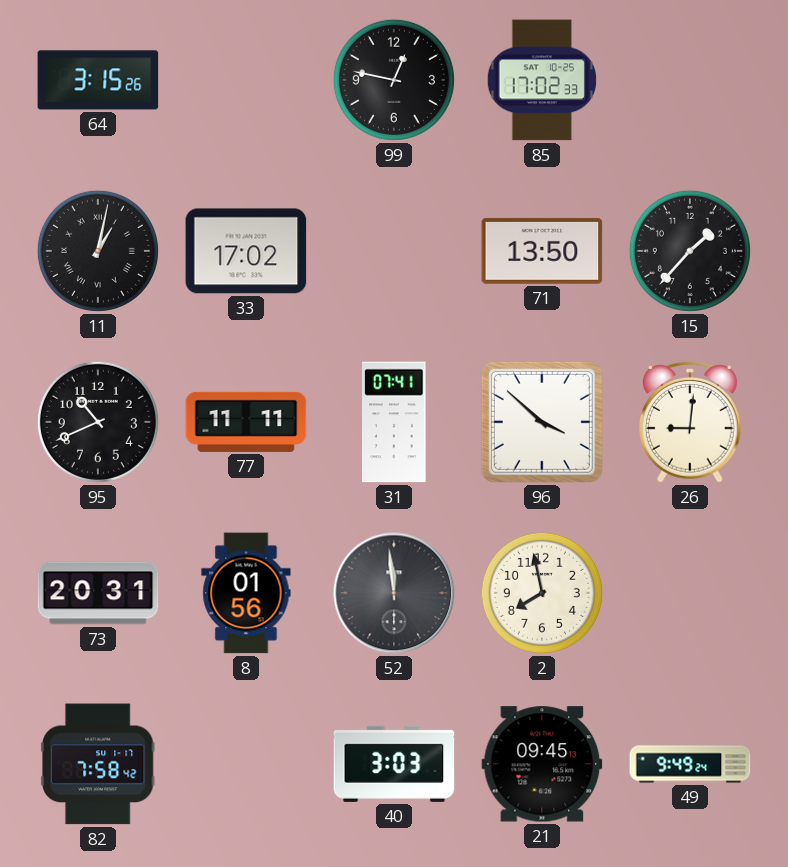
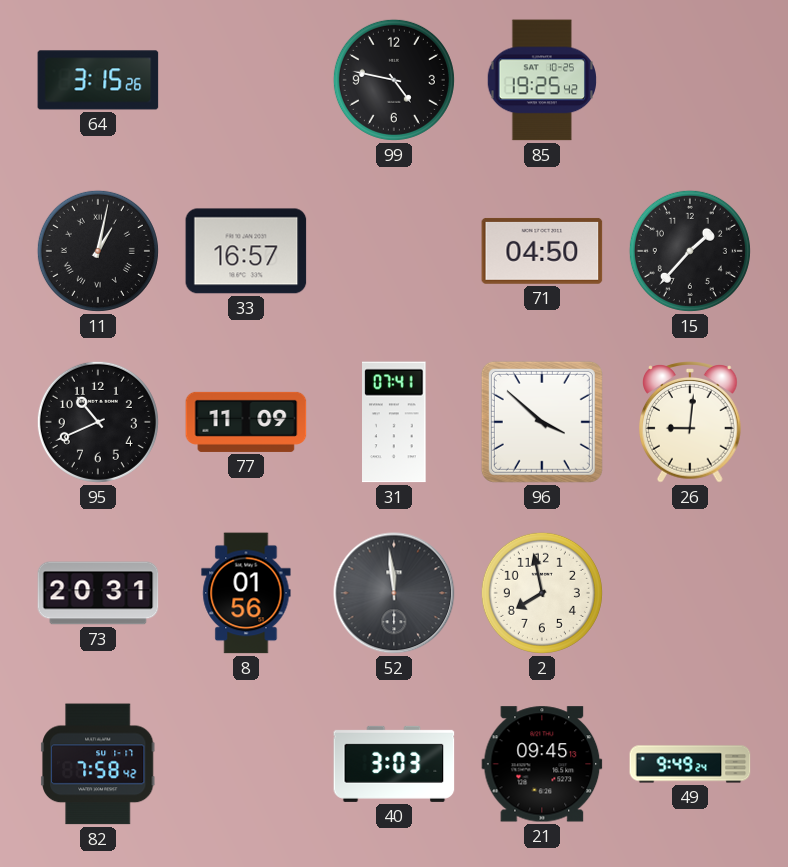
99: 12:47 -> 4:47
85: 17:02 -> 19:25
33: 17:02 -> 16:57
71: 13:50 -> 04:50
77: 11:11 -> 11:09
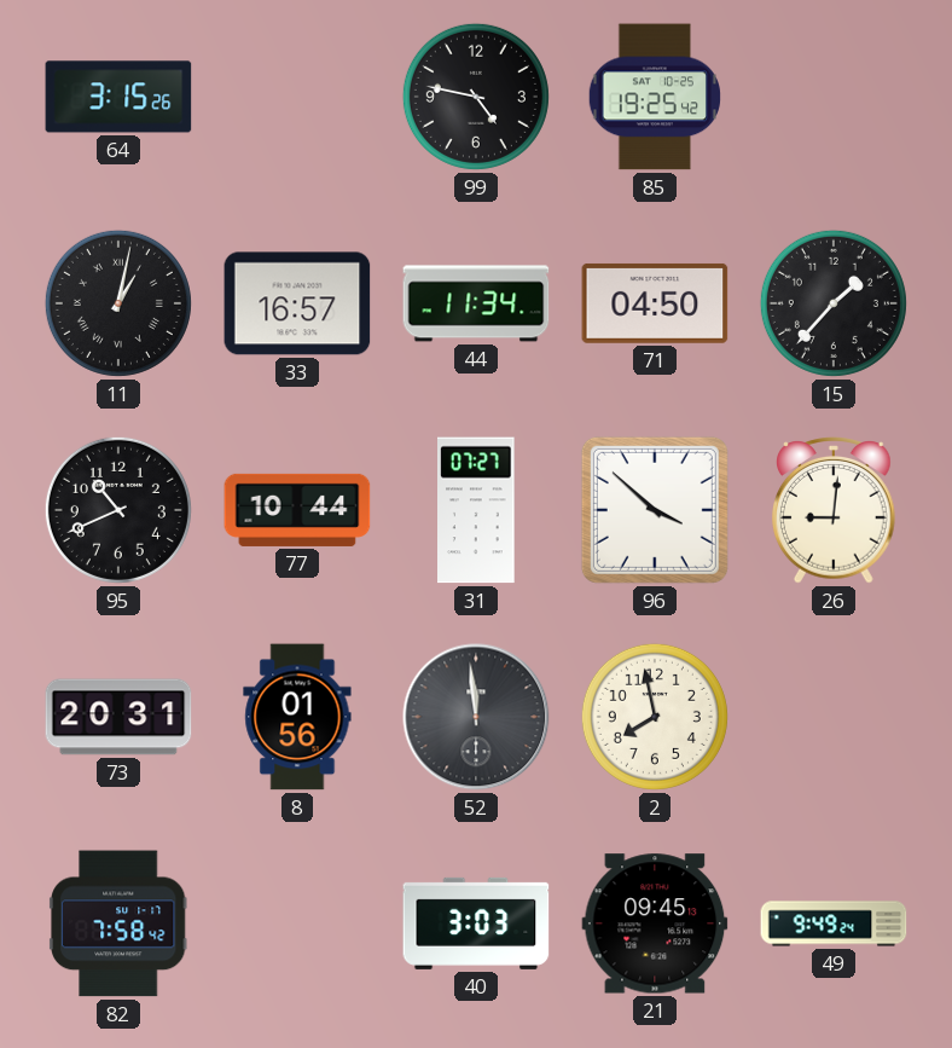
44: none -> 11:34
77: 11:09 -> 10:44
31: 07:41 -> 07:27
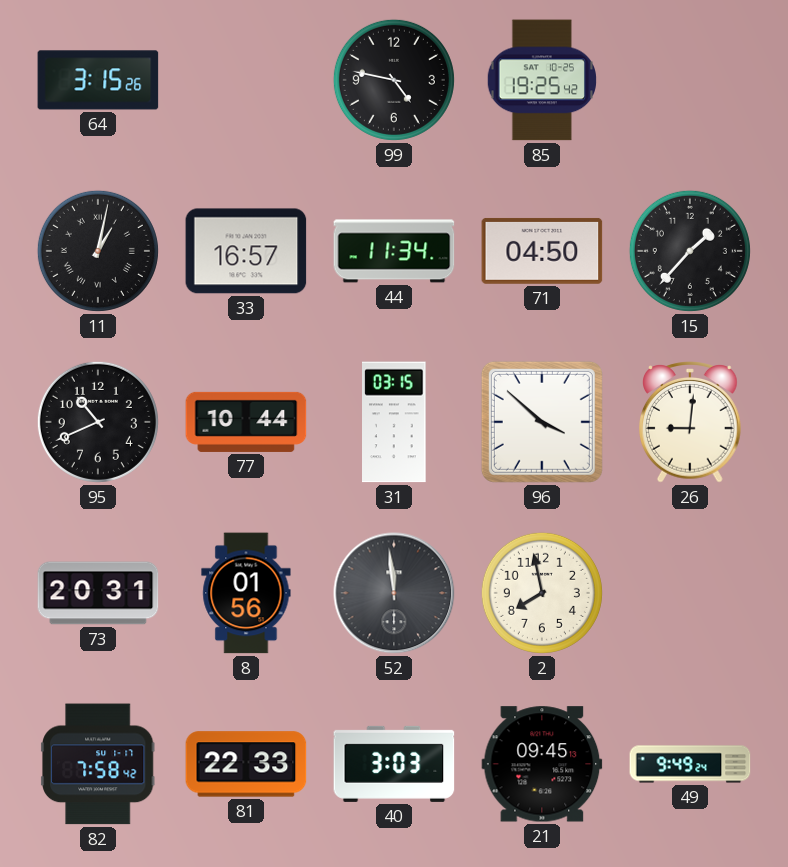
31: 07:27 -> 03:15
81: none -> 22:33
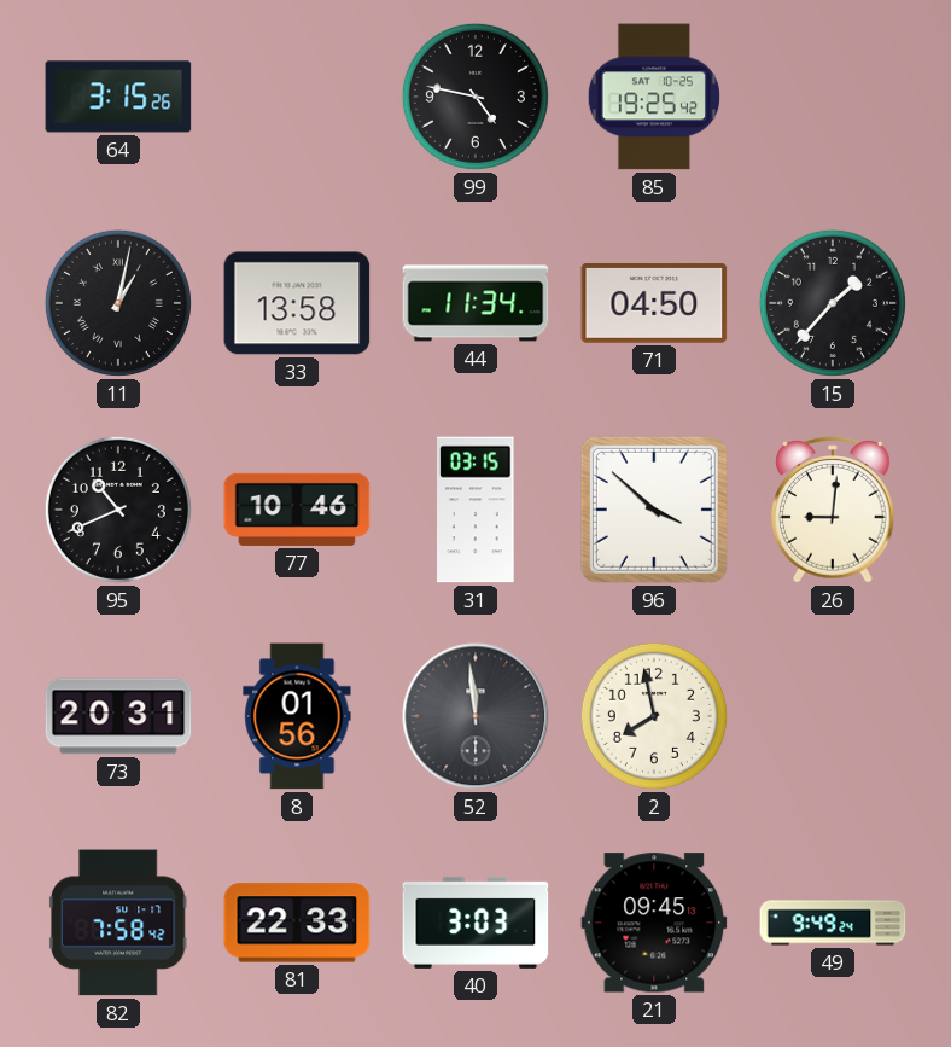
33: 16:57 -> 13:58
77: 10:44 -> 10:46
